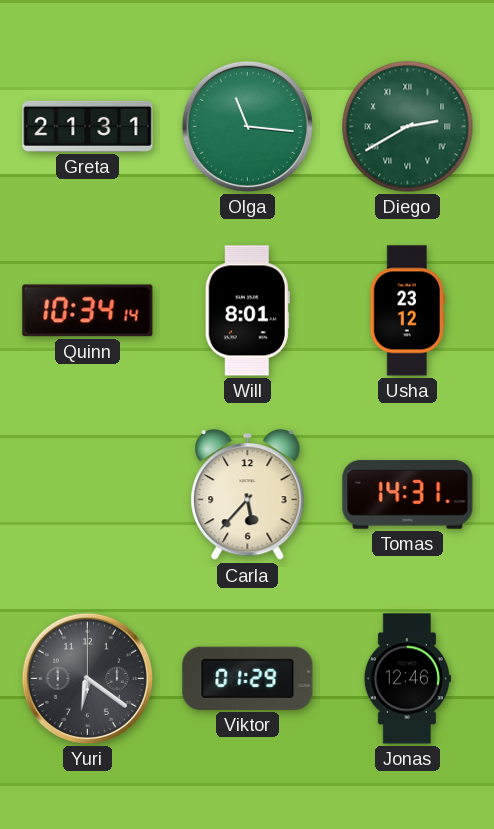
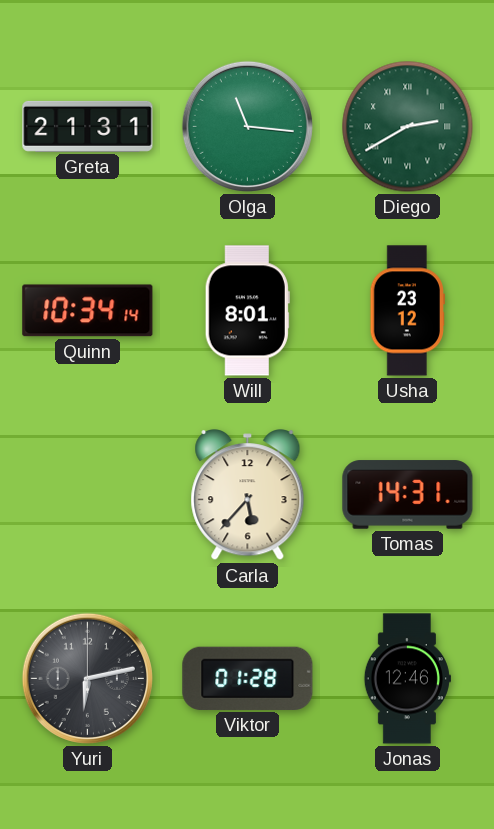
Yuri: 6:21 -> 6:13
Viktor: 01:29 -> 01:28
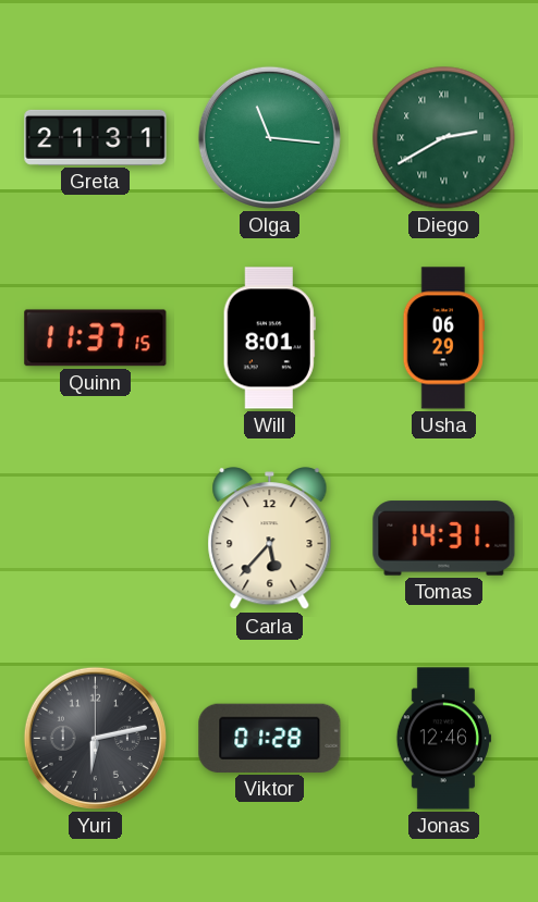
Quinn: 10:34 -> 11:37
Usha: 23:12 -> 06:29
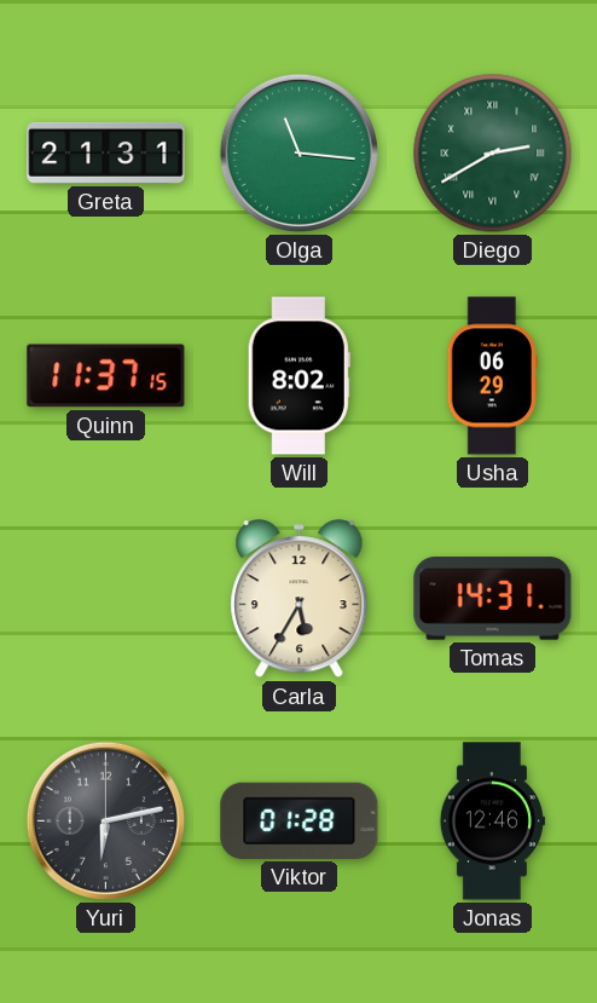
Will: 8:01 -> 8:02
Carla: 5:37 -> 5:35
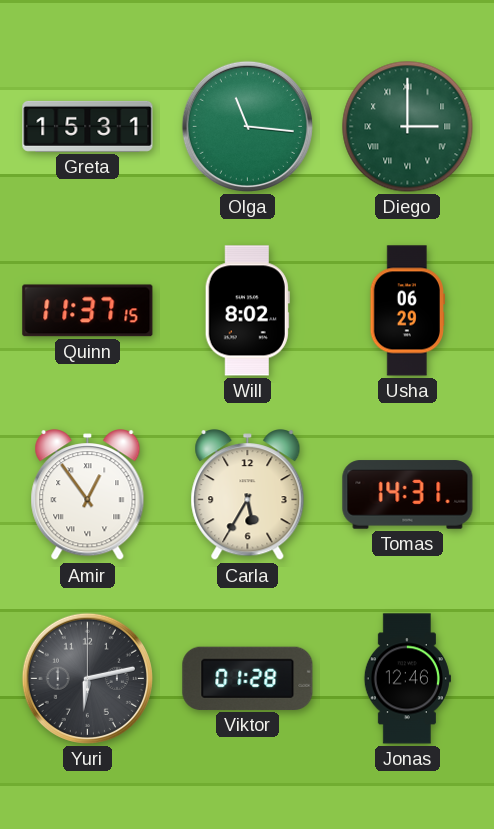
Greta: 21:31 -> 15:31
Diego: 2:40 -> 3:00
Amir: none -> 12:54
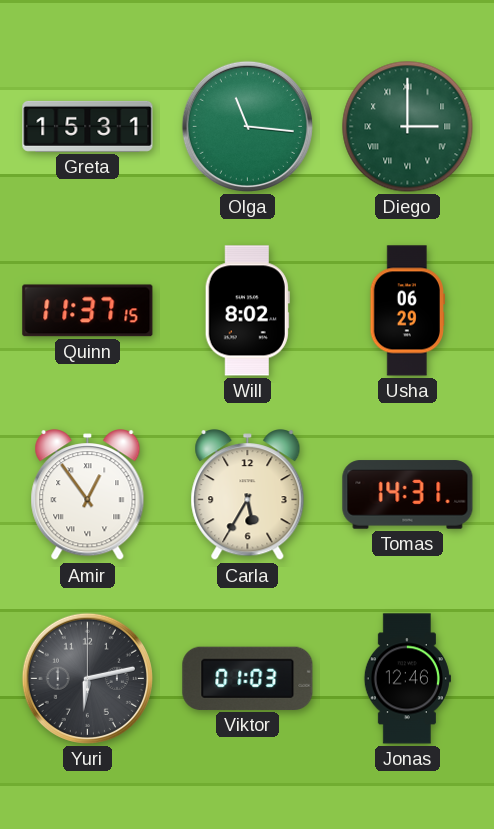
Viktor: 01:28 -> 01:03
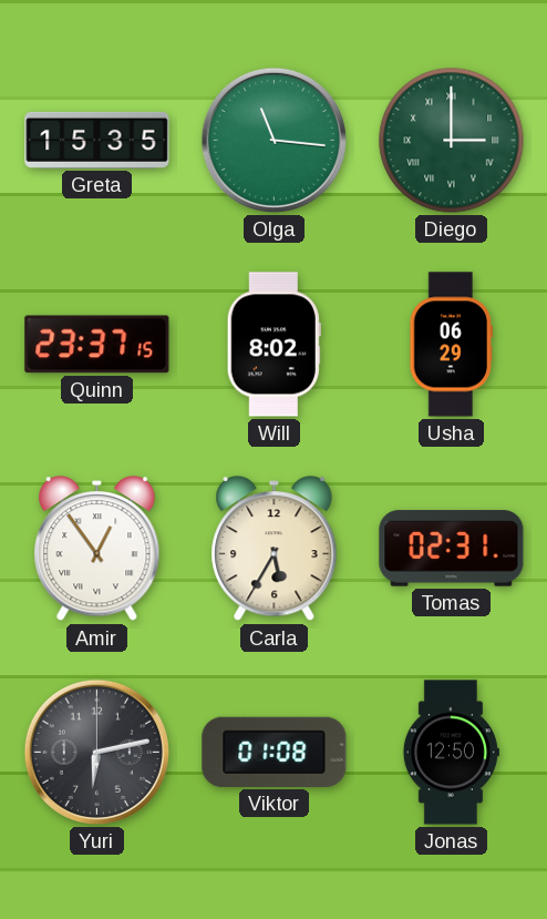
Greta: 15:31 -> 15:35
Quinn: 11:37 -> 23:37
Tomas: 14:31 -> 02:31
Viktor: 01:03 -> 01:08
Jonas: 12:46 -> 12:50
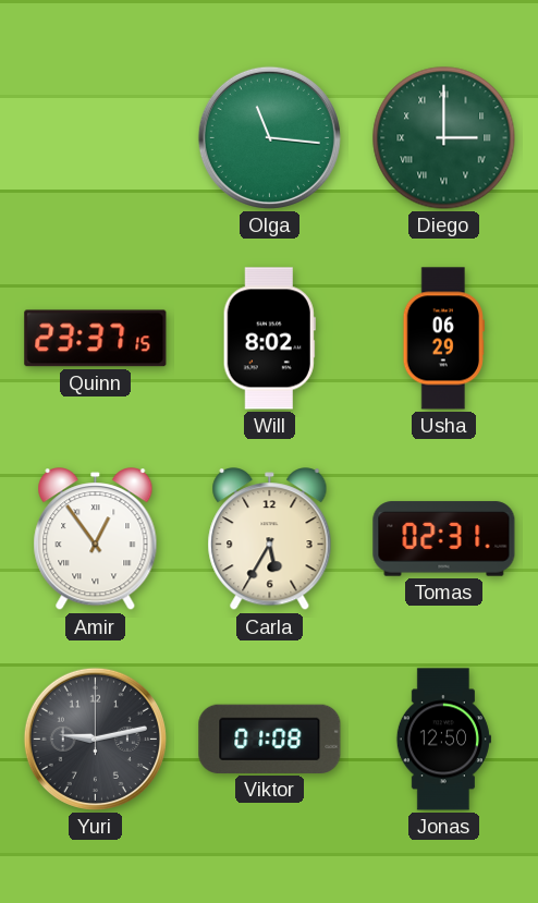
Greta: 15:35 -> none
Yuri: 6:13 -> 9:13
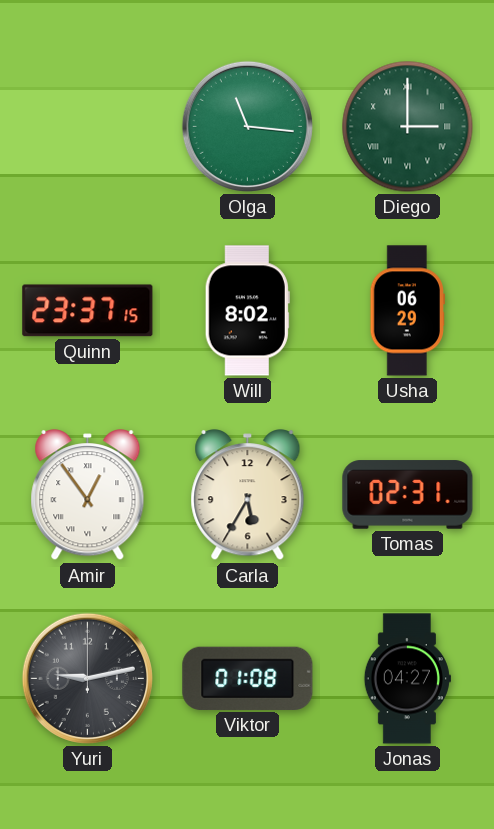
Jonas: 12:50 -> 04:27
